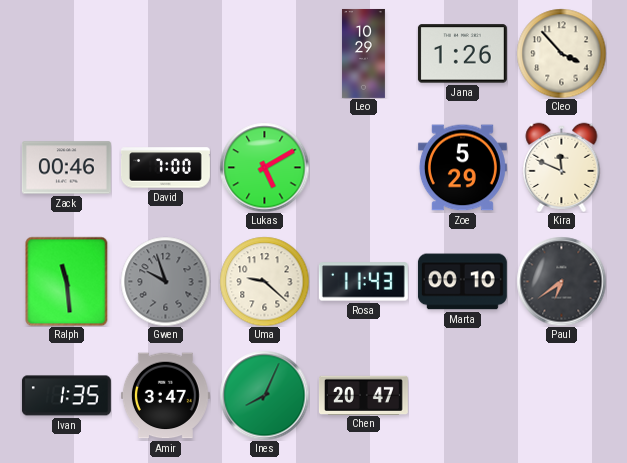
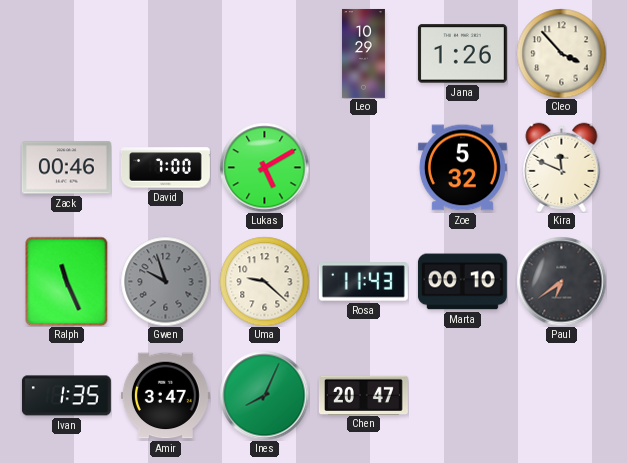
Zoe: 5:29 -> 5:32
Ralph: 11:29 -> 11:26
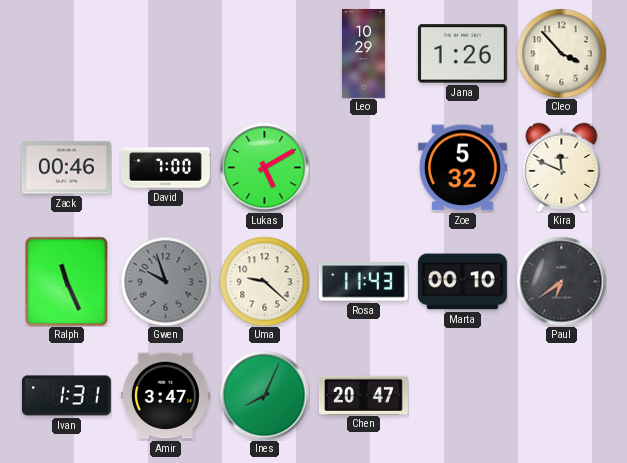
Ivan: 1:35 -> 1:31
